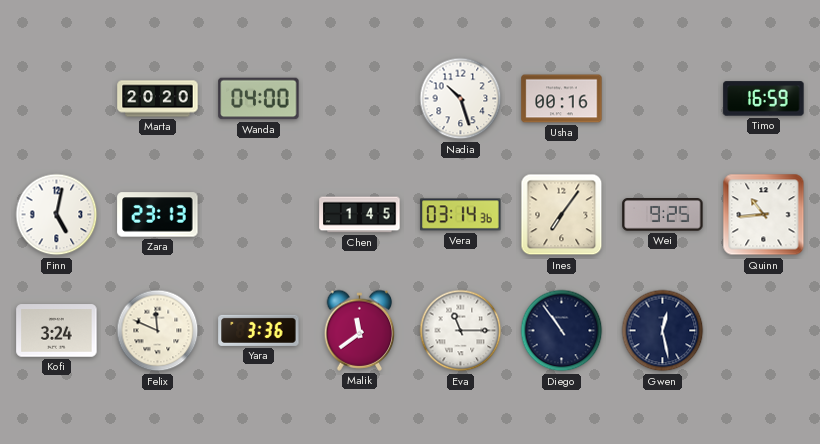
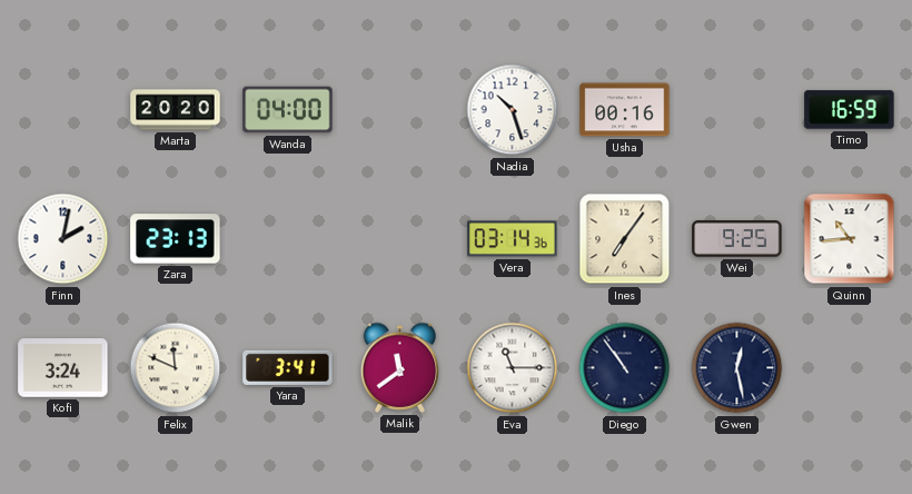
Finn: 5:02 -> 2:02
Chen: 1:45 -> none
Yara: 3:36 -> 3:41
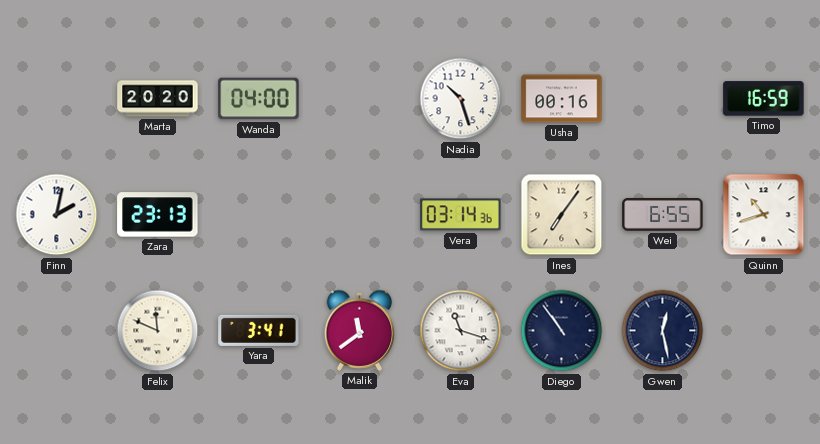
Wei: 9:25 -> 6:55
Quinn: 10:44 -> 10:42
Kofi: 3:24 -> none
Eva: 11:15 -> 11:18
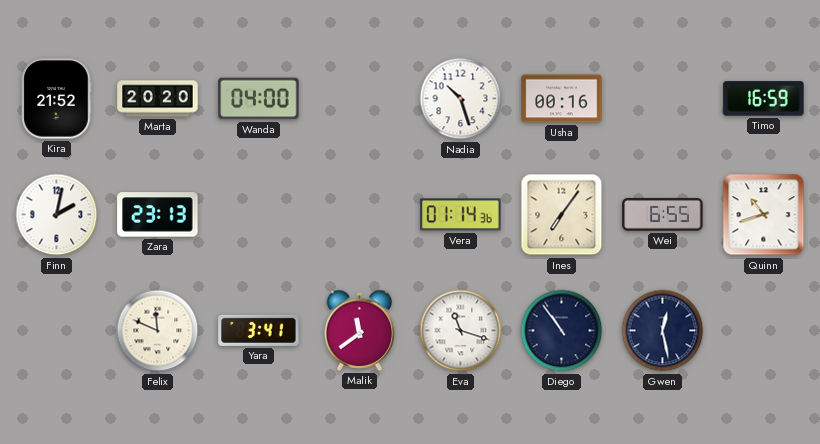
Kira: none -> 21:52
Vera: 03:14 -> 01:14
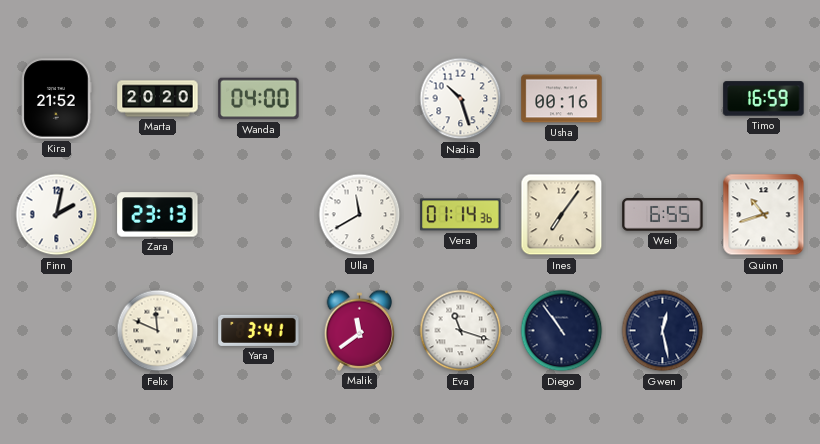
Ulla: none -> 11:40
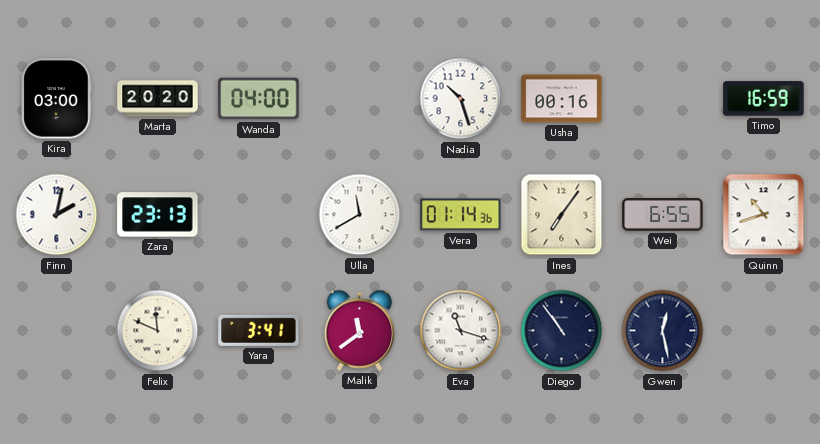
Kira: 21:52 -> 03:00
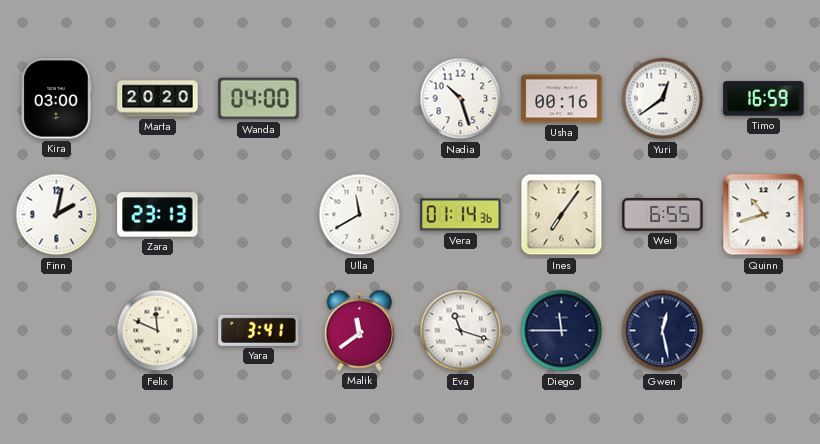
Yuri: none -> 12:39
Diego: 10:54 -> 11:45
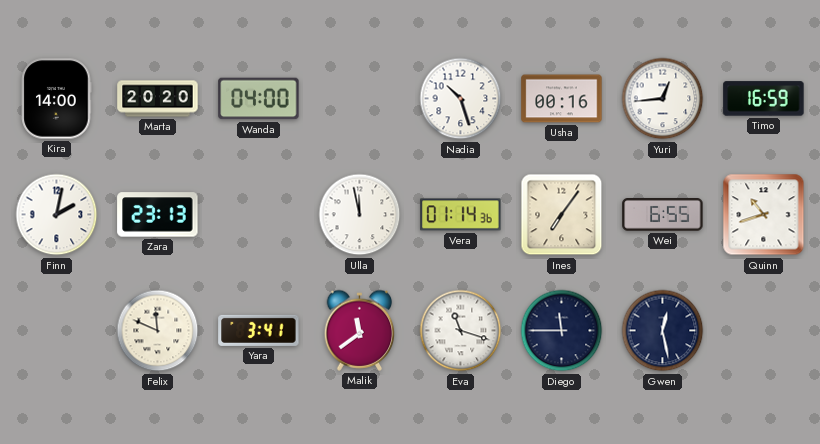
Kira: 03:00 -> 14:00
Yuri: 12:39 -> 12:44
Ulla: 11:40 -> 11:58
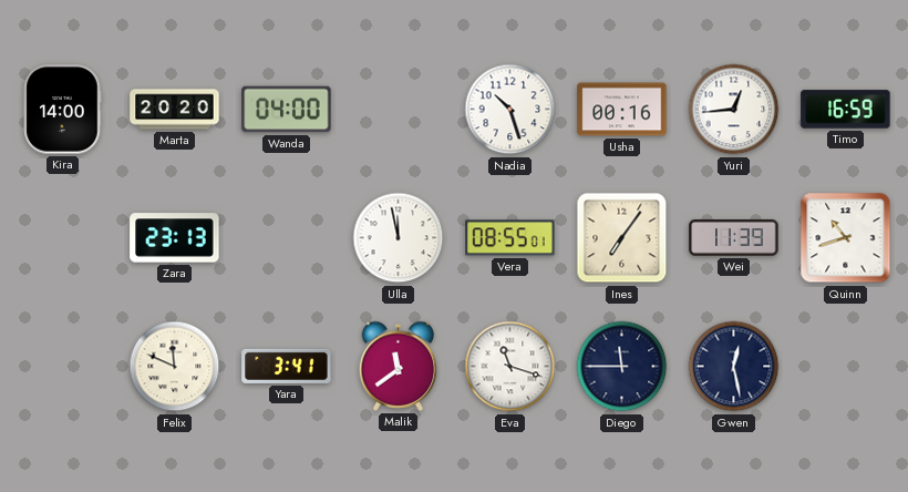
Finn: 2:02 -> none
Vera: 01:14 -> 08:55
Wei: 6:55 -> 11:39
